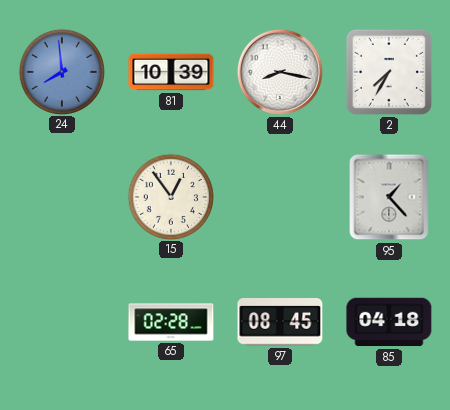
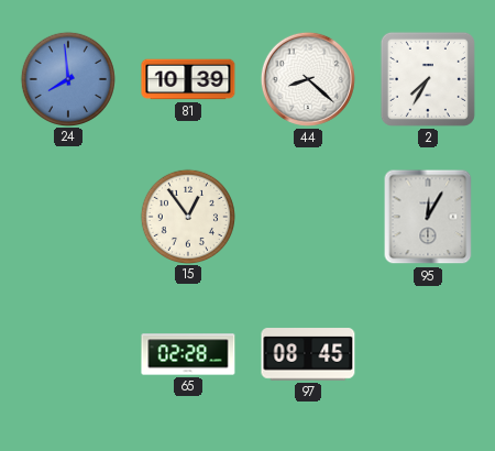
44: 8:17 -> 8:22
95: 1:23 -> 12:05
85: 04:18 -> none
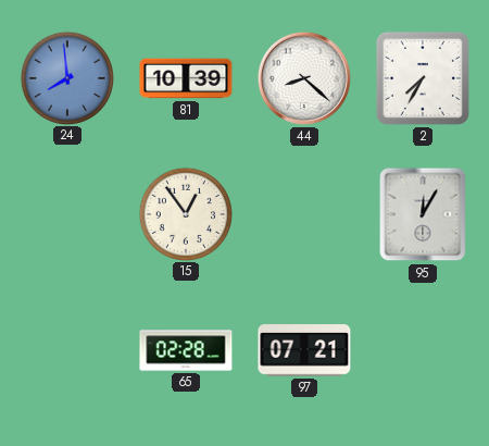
97: 08:45 -> 07:21
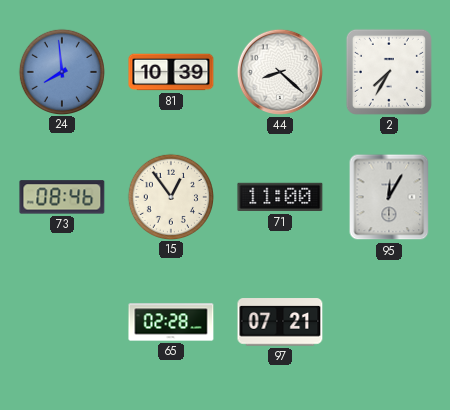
73: none -> 08:46
71: none -> 11:00
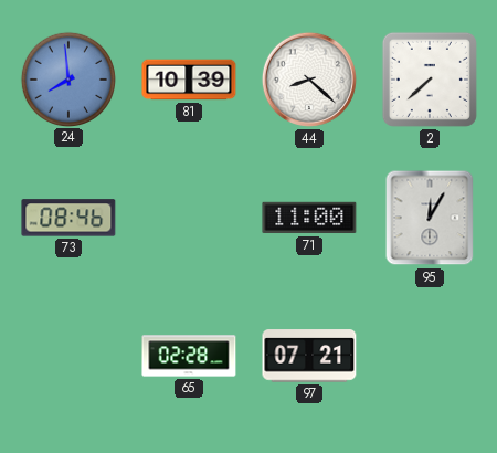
2: 7:35 -> 7:38
15: 12:54 -> none
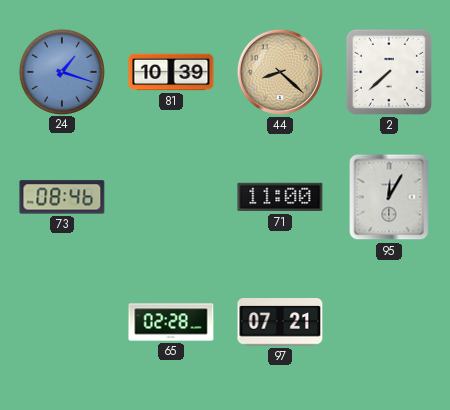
24: 7:59 -> 1:18
44 dial: white -> champagne
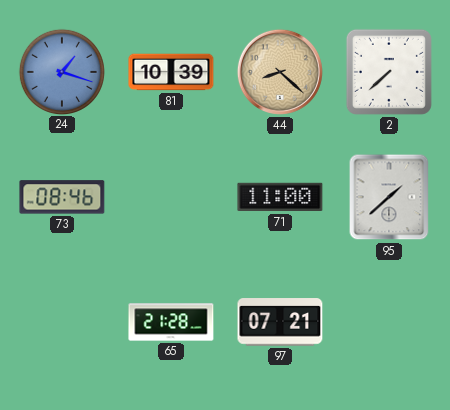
95: 12:05 -> 1:38
65: 02:28 -> 21:28
